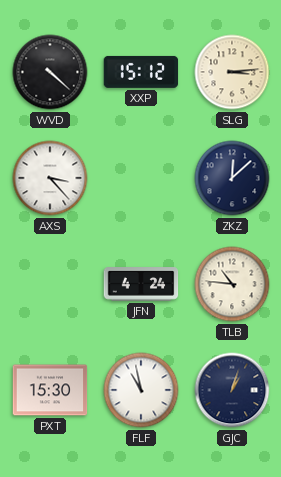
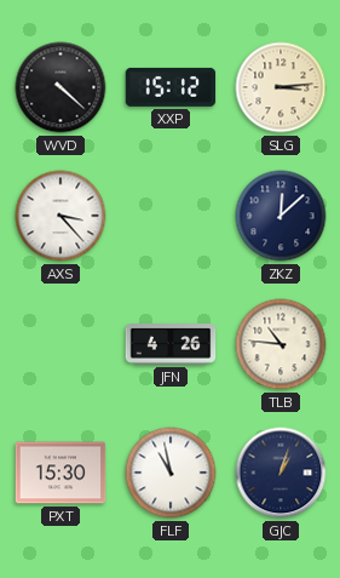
JFN: 4:24 -> 4:26
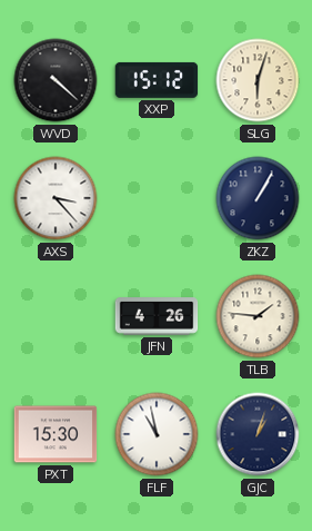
SLG: 3:14 -> 6:03
ZKZ: 12:08 -> 1:05
TLB: 10:46 -> 1:46
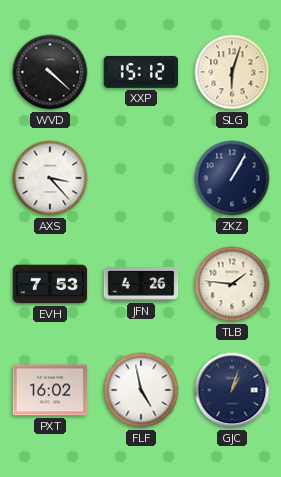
EVH: none -> 7:53
PXT: 15:30 -> 16:02
FLF: 10:58 -> 4:58
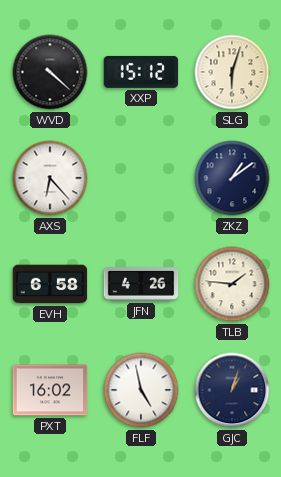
AXS: 3:23 -> 6:23
ZKZ: 1:05 -> 1:09
EVH: 7:53 -> 6:58
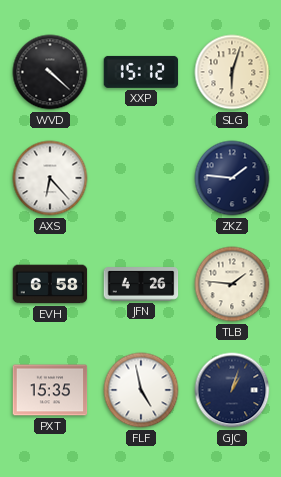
ZKZ: 1:09 -> 1:46
PXT: 16:02 -> 15:35
